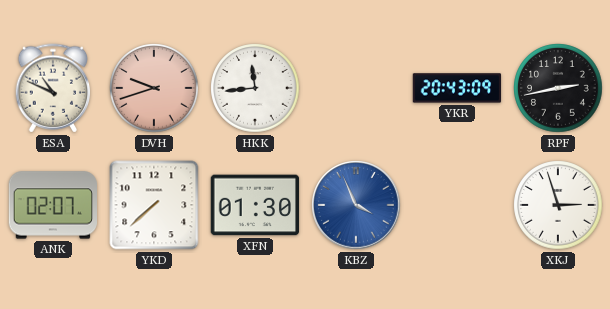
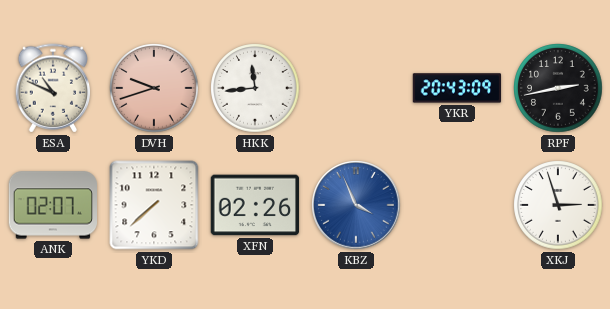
XFN: 01:30 -> 02:26
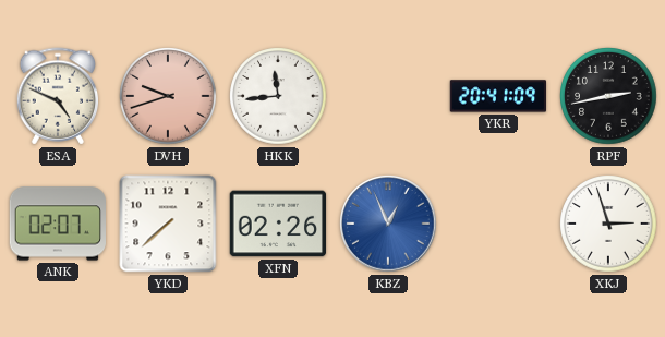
ESA: 10:49 -> 4:49
YKR: 20:43 -> 20:41
KBZ: 3:56 -> 12:56
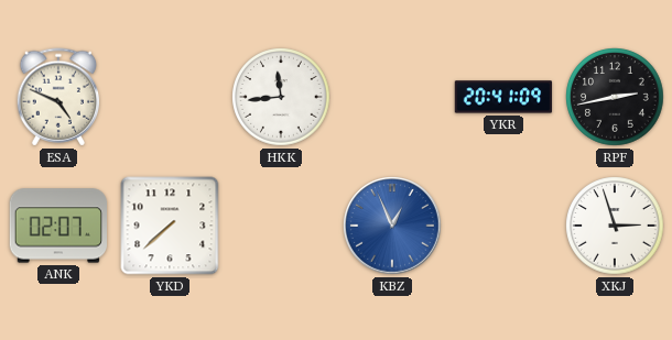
DVH: 9:42 -> none
XFN: 02:26 -> none
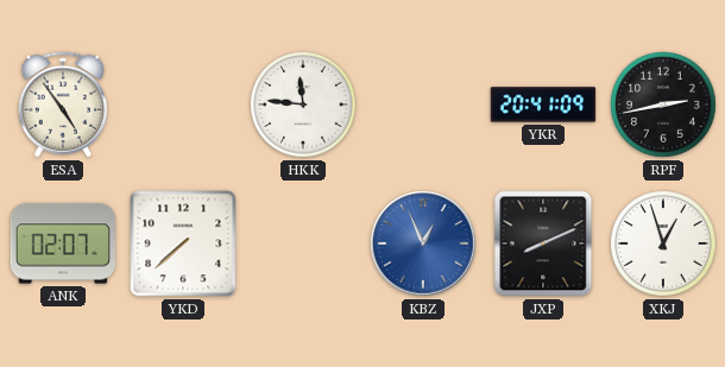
ESA: 4:49 -> 4:54
HKK: 11:44 -> 11:46
JXP: none -> 8:11
XKJ: 2:57 -> 12:57
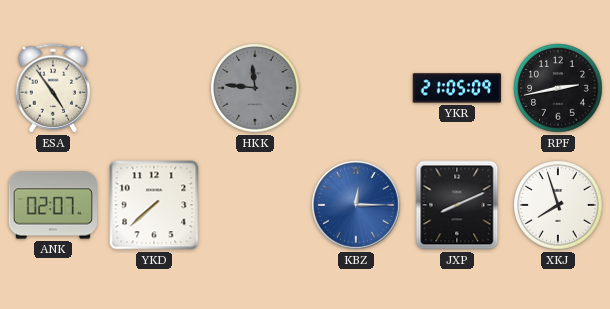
HKK dial: white -> grey
YKR: 20:41 -> 21:05
KBZ: 12:56 -> 12:15
XKJ: 12:57 -> 7:57
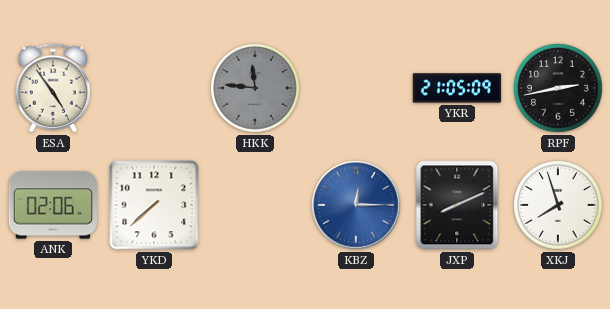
ANK: 02:07 -> 02:06
